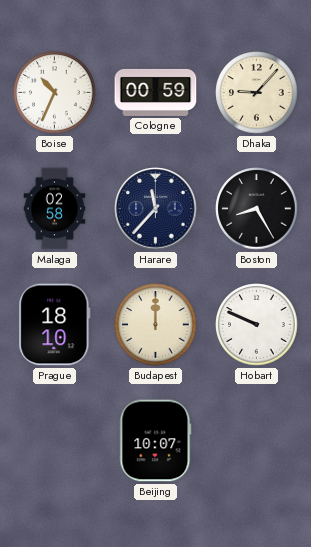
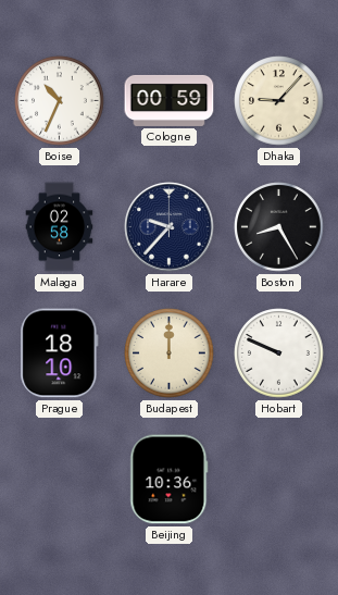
Harare: 11:37 -> 9:37
Beijing: 10:07 -> 10:36
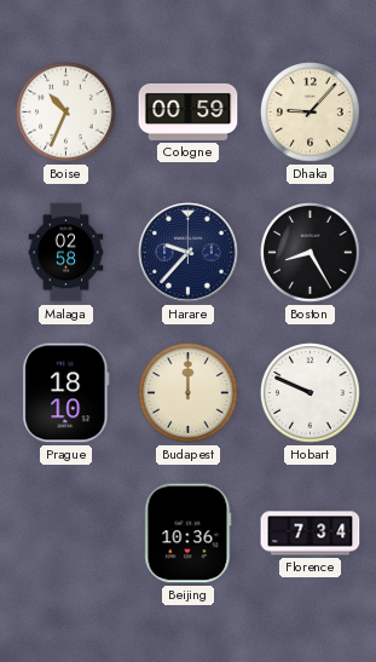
Florence: none -> 7:34
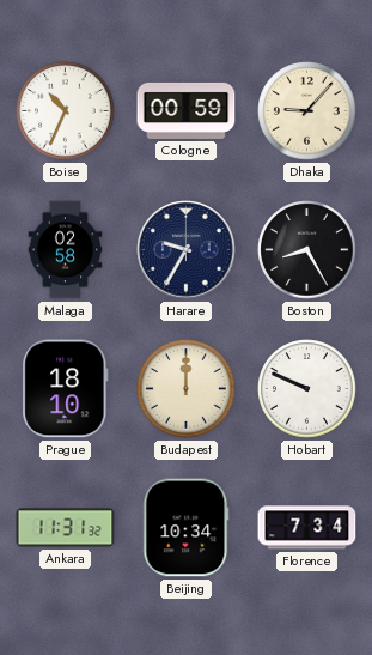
Harare: 9:37 -> 9:35
Ankara: none -> 11:31
Beijing: 10:36 -> 10:34
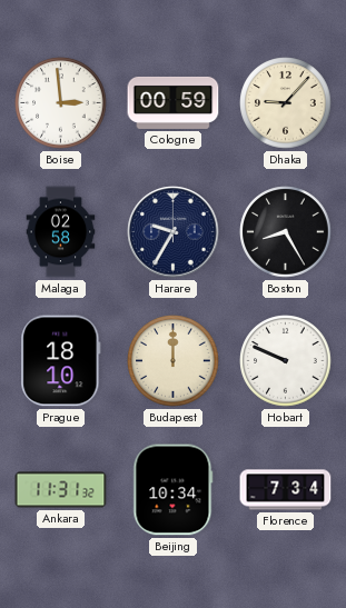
Boise: 10:34 -> 2:59
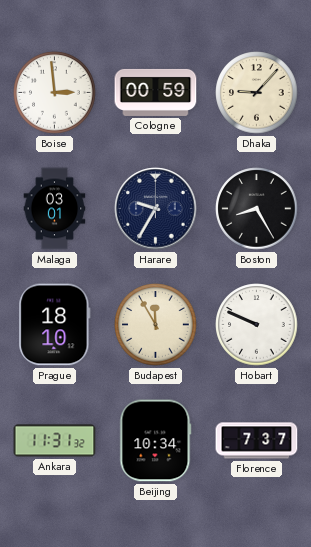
Malaga: 02:58 -> 03:01
Budapest: 12:00 -> 11:55
Florence: 7:34 -> 7:37
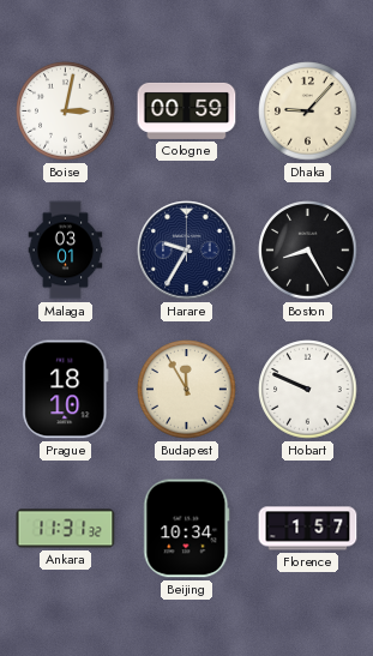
Boise: 2:59 -> 3:02
Florence: 7:37 -> 1:57
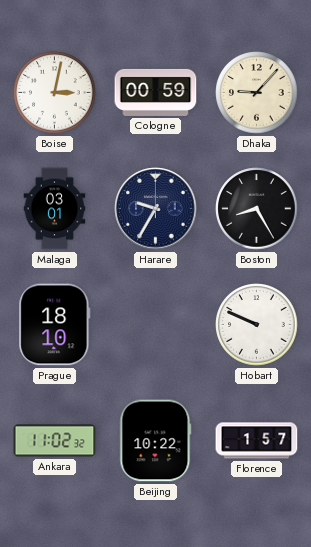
Budapest: 11:55 -> none
Ankara: 11:31 -> 11:02
Beijing: 10:34 -> 10:22
